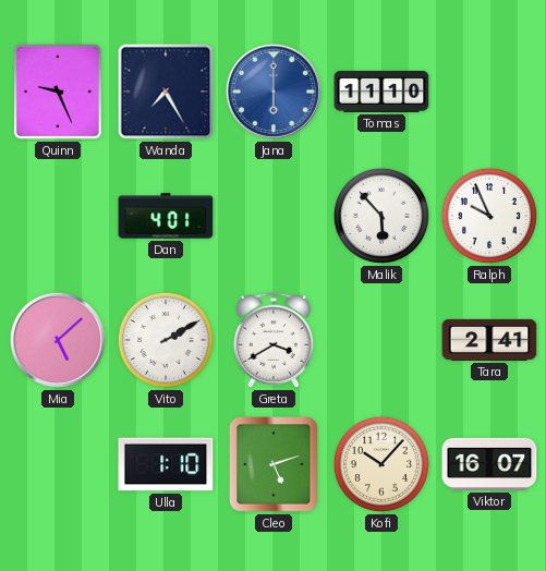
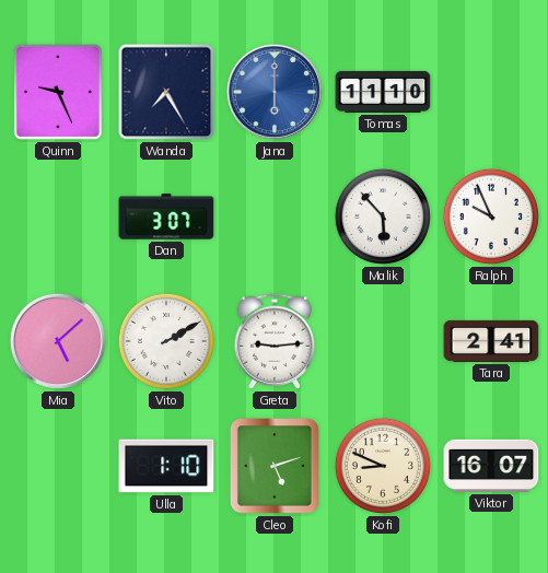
Dan: 4:01 -> 3:07
Greta: 3:40 -> 9:14
Kofi: 10:07 -> 8:49
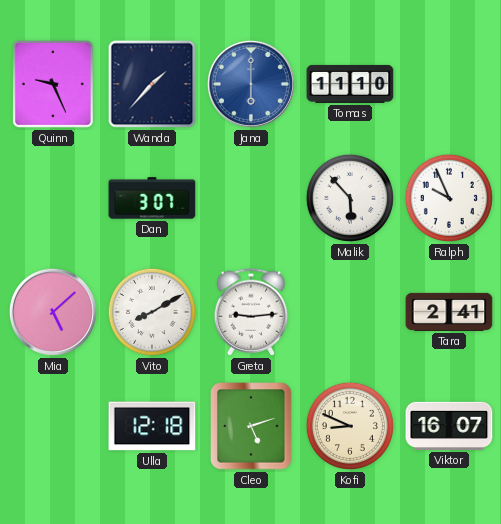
Wanda: 7:25 -> 1:37
Vito: 2:10 -> 8:10
Ulla: 1:10 -> 12:18
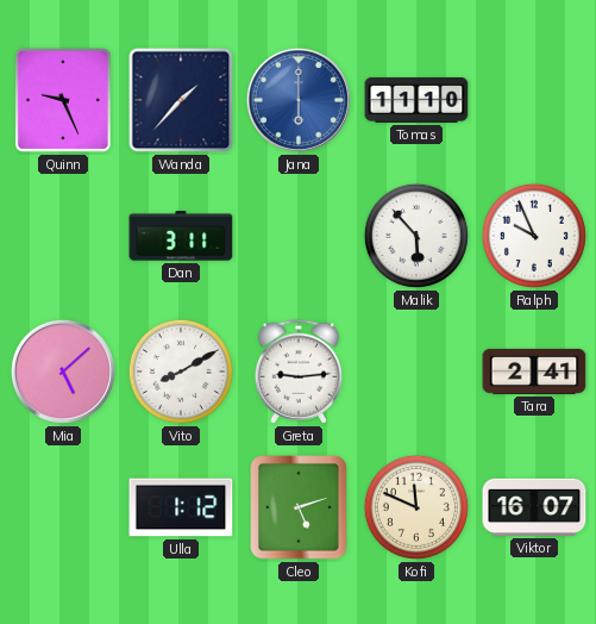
Dan: 3:07 -> 3:11
Ulla: 12:18 -> 1:12
Kofi: 8:49 -> 11:49
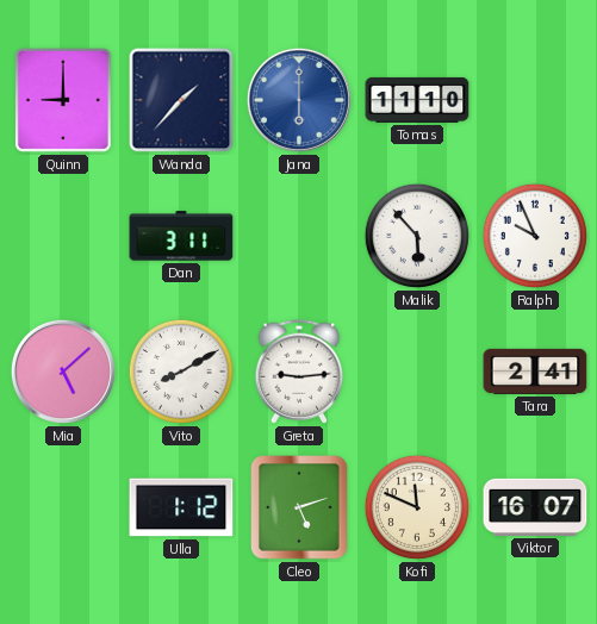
Quinn: 9:26 -> 9:00
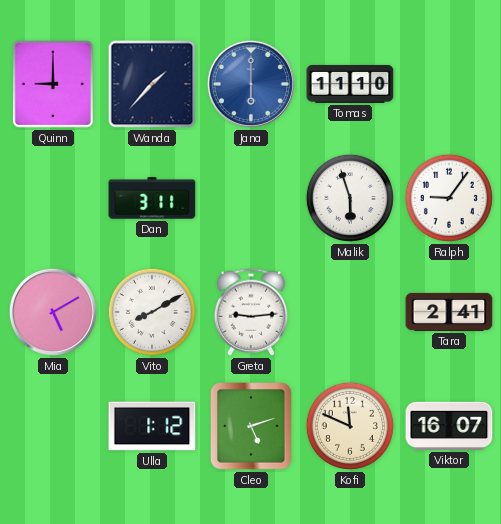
Malik: 5:53 -> 5:57
Ralph: 9:56 -> 9:06
Mia: 5:08 -> 5:10
